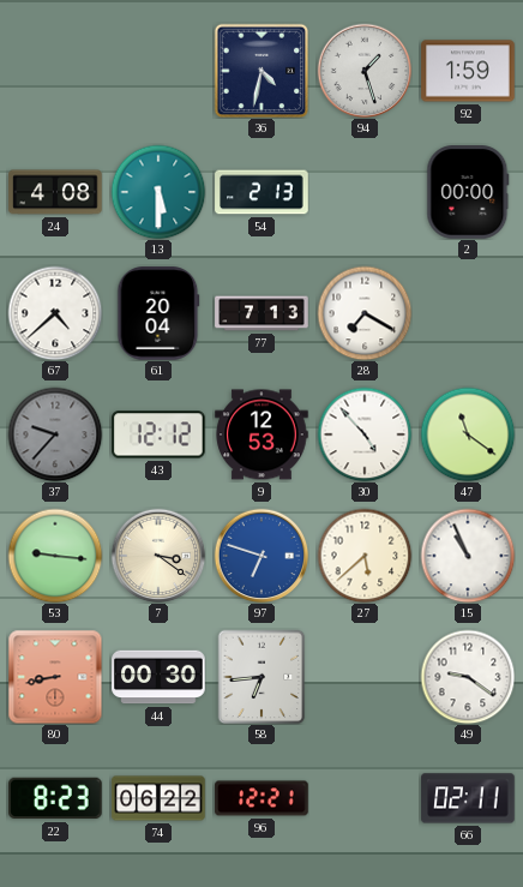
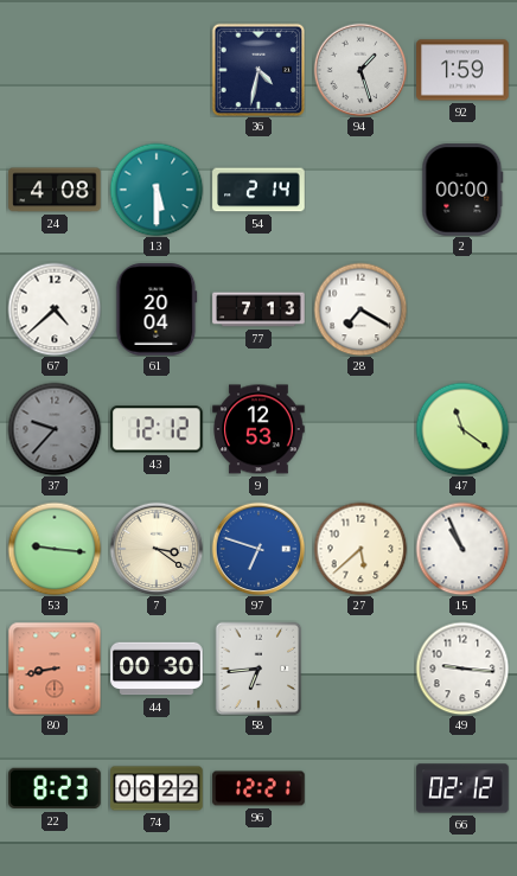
54: 2:13 -> 2:14
30: 4:53 -> none
49: 9:21 -> 9:16
66: 02:11 -> 02:12
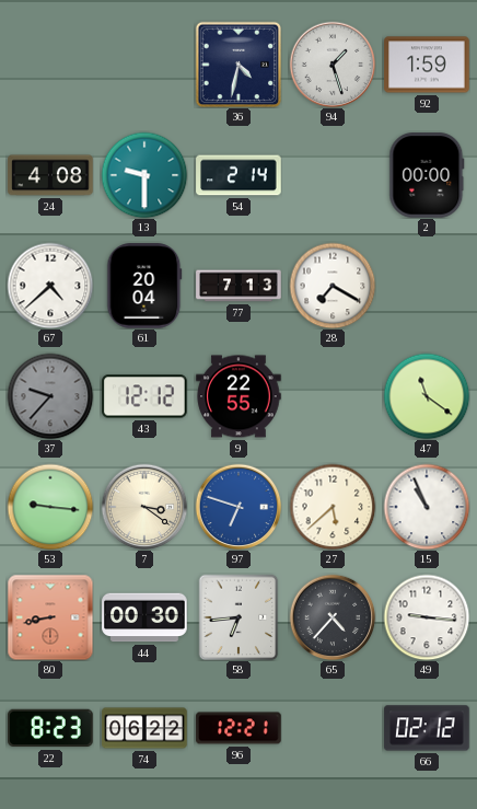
13: 5:30 -> 9:30
9: 12:53 -> 22:55
65: none -> 4:37
